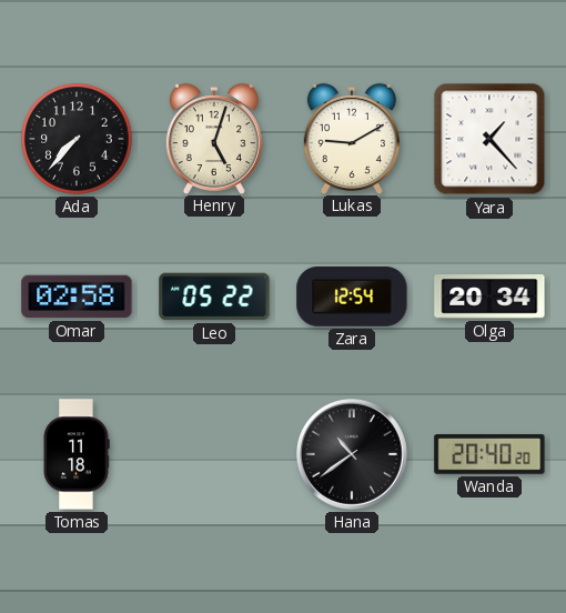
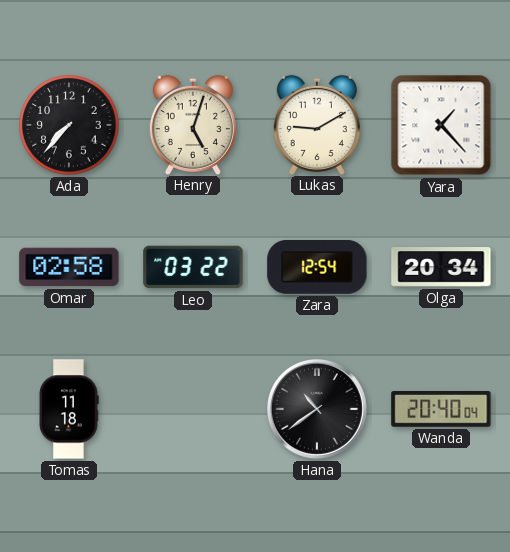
Leo: 05:22 -> 03:22
Wanda: 20:40:20 -> 20:40:04
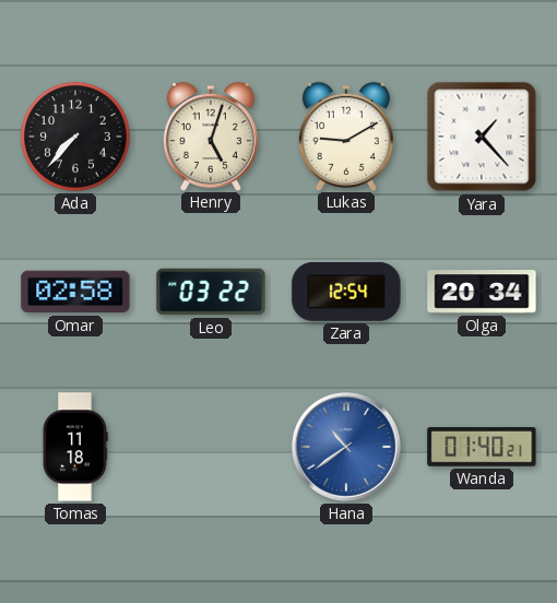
Hana dial: black -> blue
Wanda: 20:40 -> 01:40
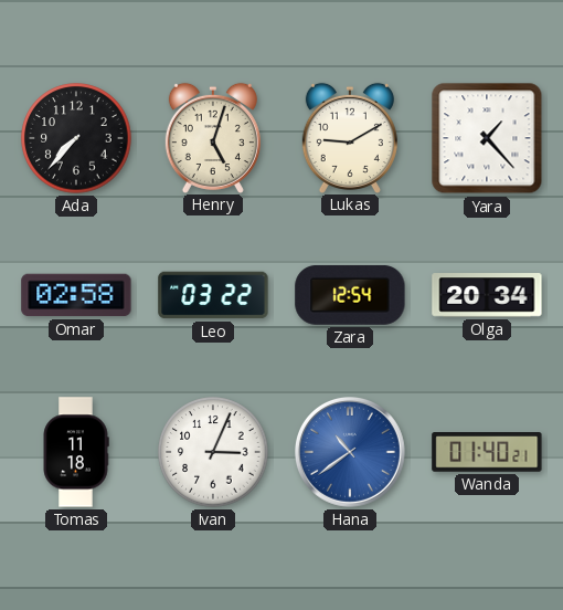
Ivan: none -> 3:04
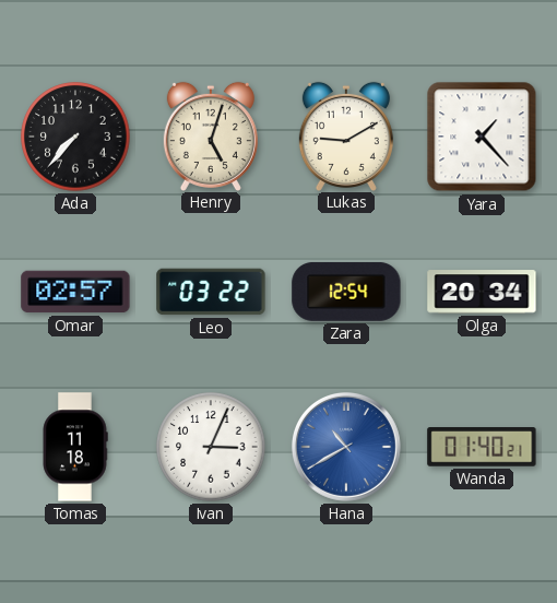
Omar: 02:58 -> 02:57
Hana: 10:39 -> 10:40
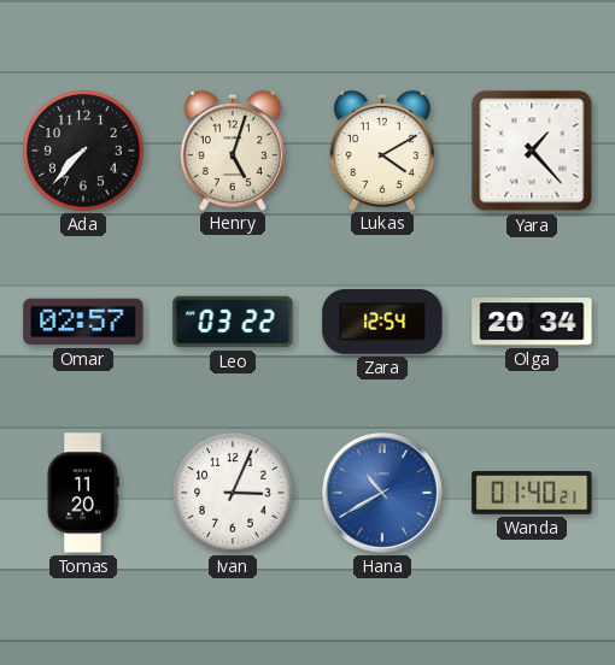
Lukas: 9:10 -> 4:10
Tomas: 11:18 -> 11:20
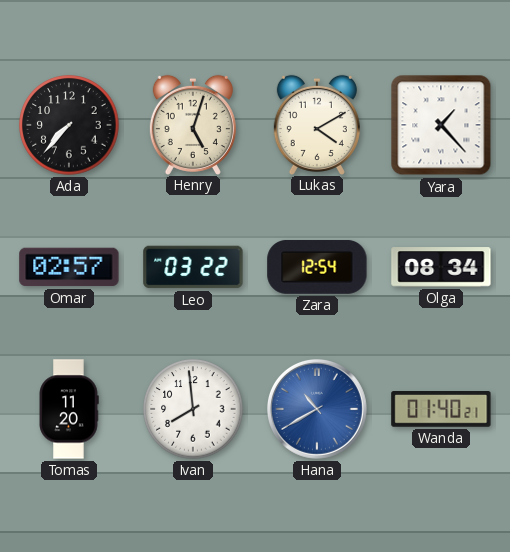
Olga: 20:34 -> 08:34
Ivan: 3:04 -> 7:59
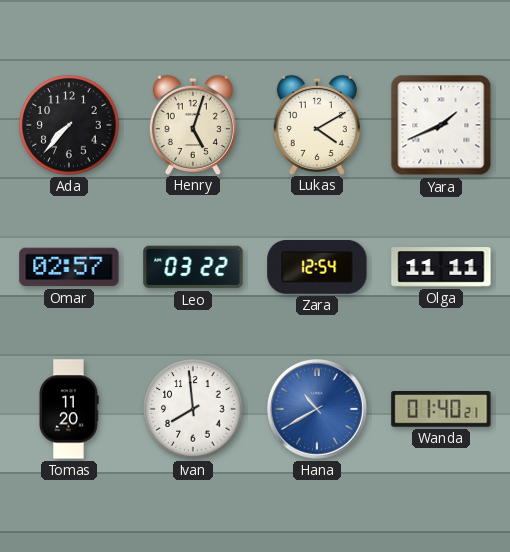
Yara: 1:23 -> 1:41
Olga: 08:34 -> 11:11
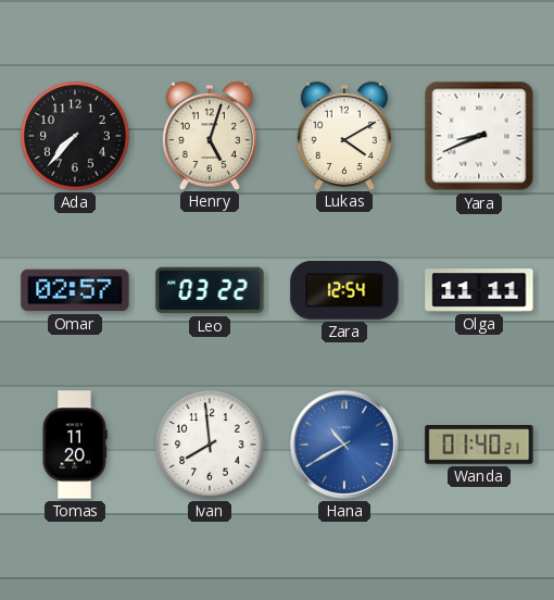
Yara: 1:41 -> 8:41
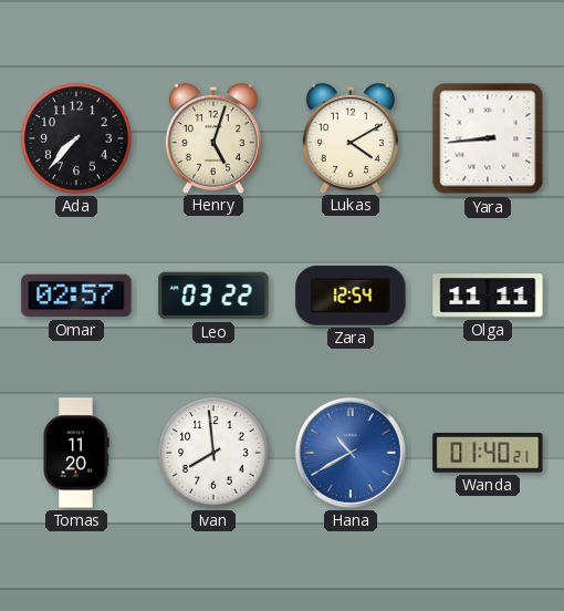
Yara: 8:41 -> 8:44
